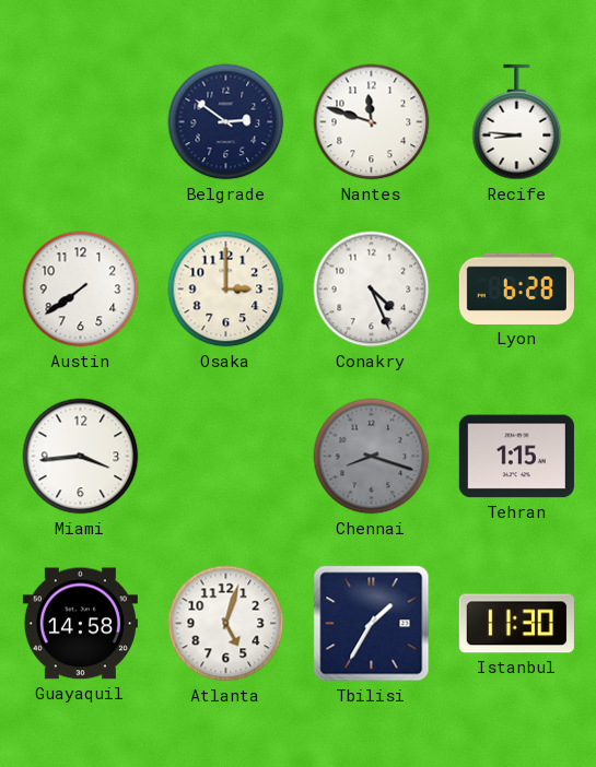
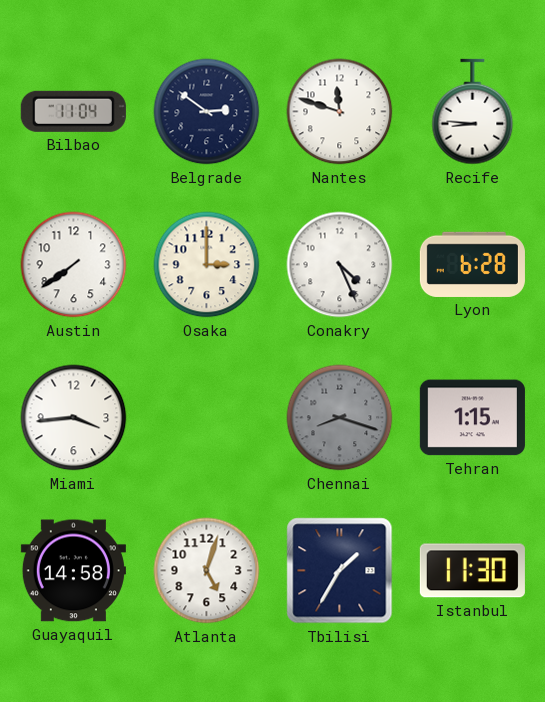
Bilbao: none -> 11:04
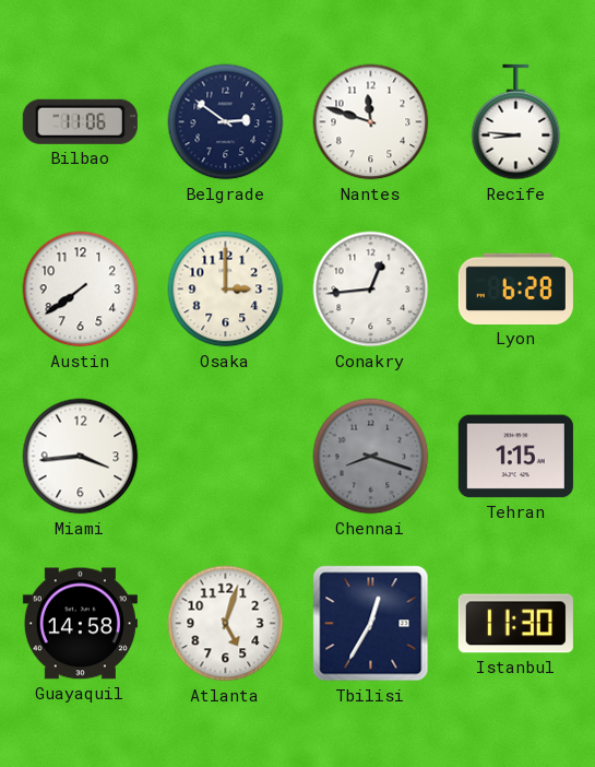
Bilbao: 11:04 -> 11:06
Conakry: 4:26 -> 12:44
Tbilisi: 1:35 -> 12:35
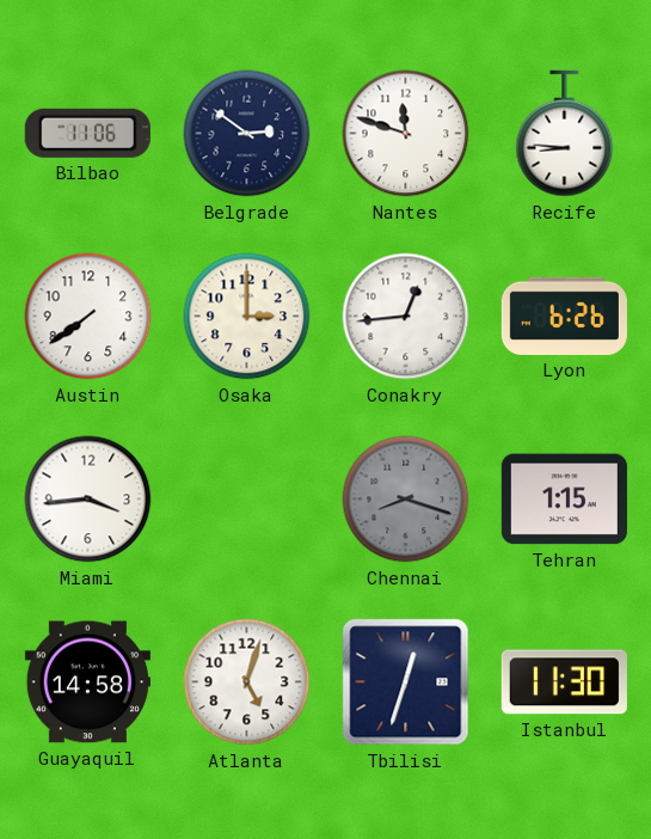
Lyon: 6:28 -> 6:26
Tbilisi: 12:35 -> 12:33
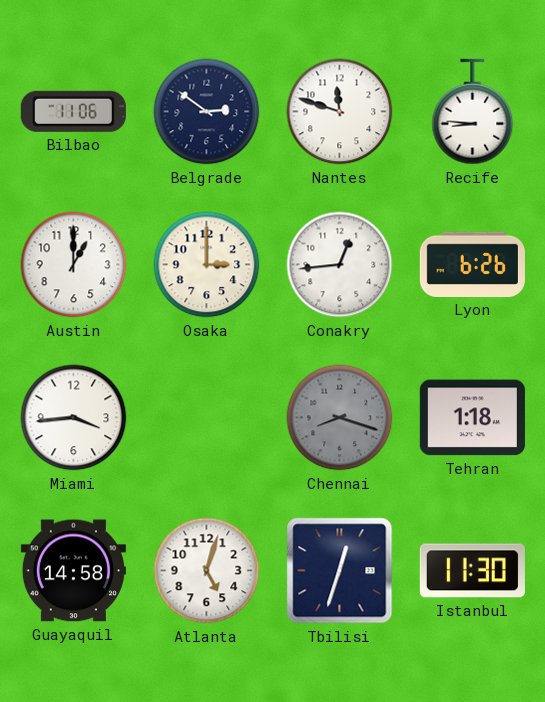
Austin: 7:39 -> 1:00
Tehran: 1:15 -> 1:18
